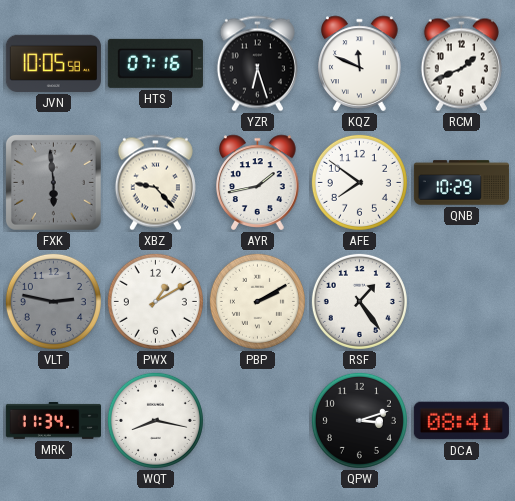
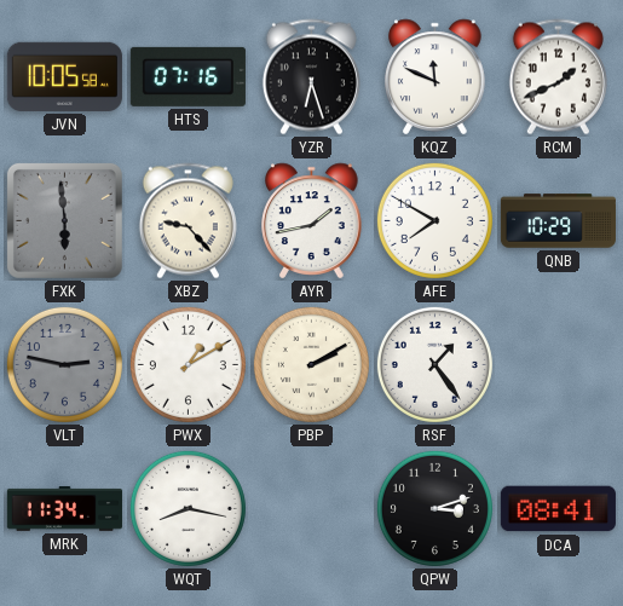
AFE: 7:51 -> 7:50
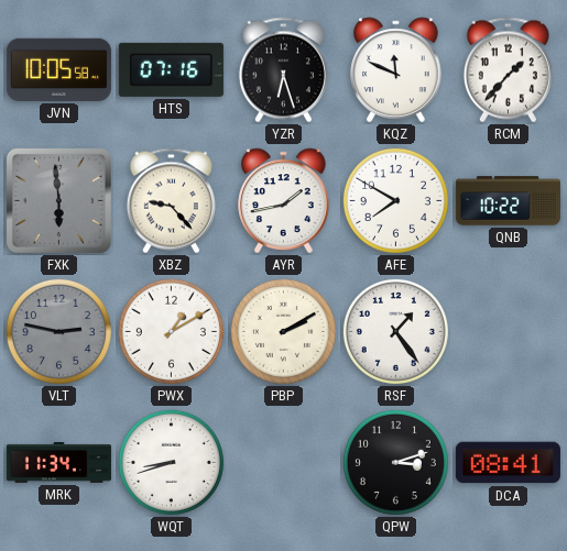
RCM: 1:41 -> 1:37
QNB: 10:29 -> 10:22
WQT: 8:17 -> 8:42
